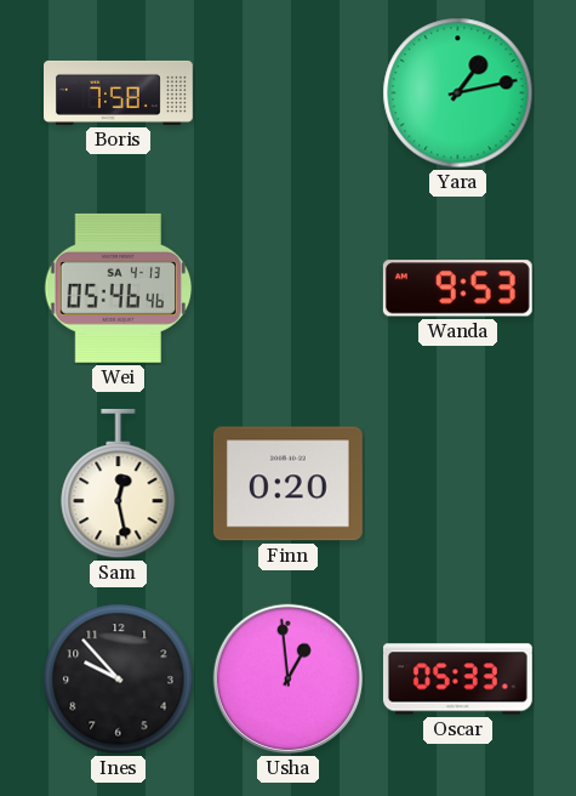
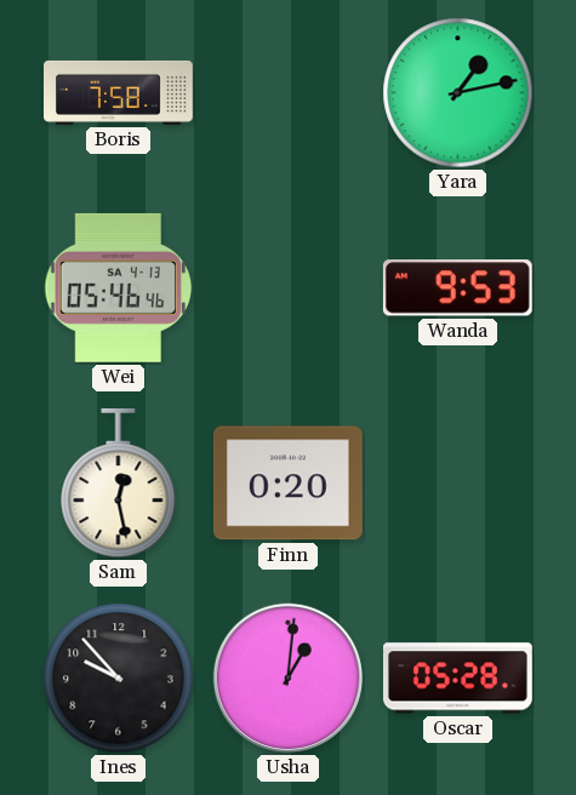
Usha: 12:59 -> 1:01
Oscar: 05:33 -> 05:28
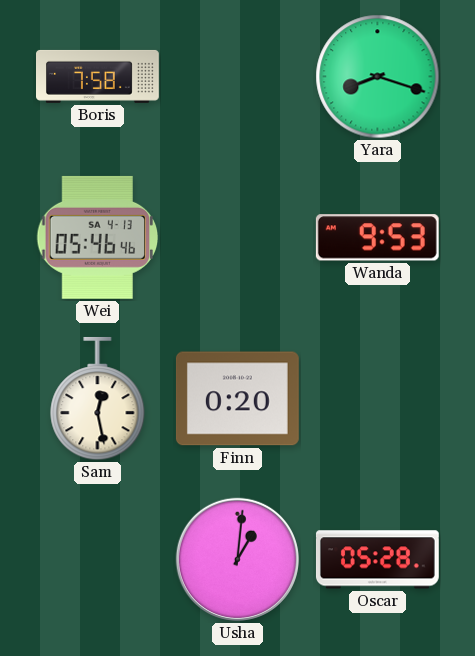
Yara: 1:13 -> 8:18
Ines: 9:53 -> none
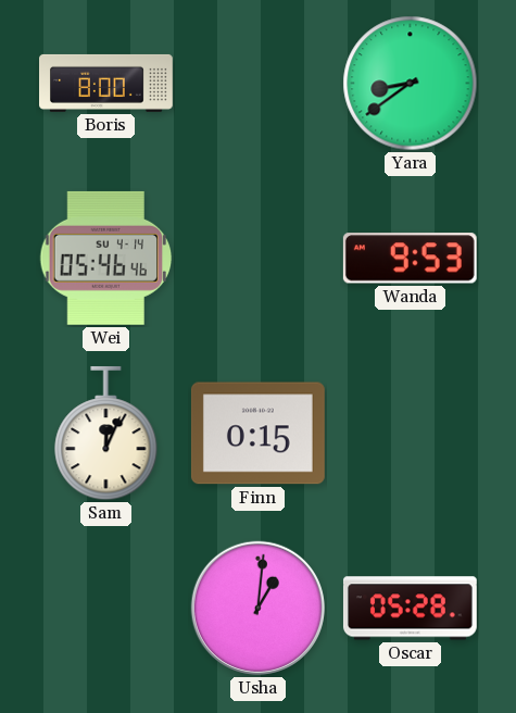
Boris: 7:58 -> 8:00
Yara: 8:18 -> 8:39
Wei date: SA 4-13 -> SU 4-14
Sam: 12:28 -> 12:04
Finn: 0:20 -> 0:15
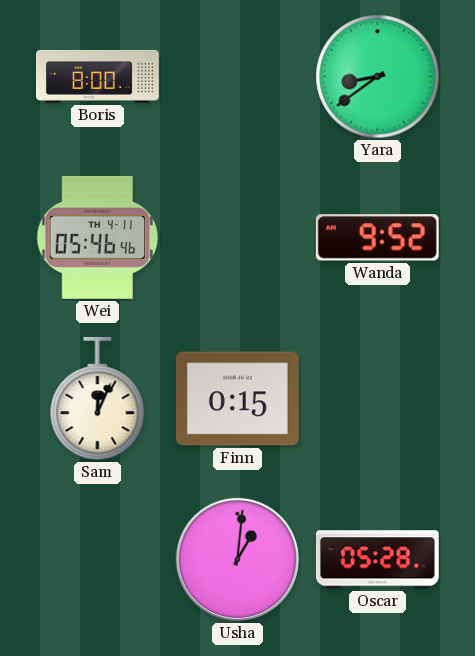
Wei date: SU 4-14 -> TH 4-11
Wanda: 9:53 -> 9:52
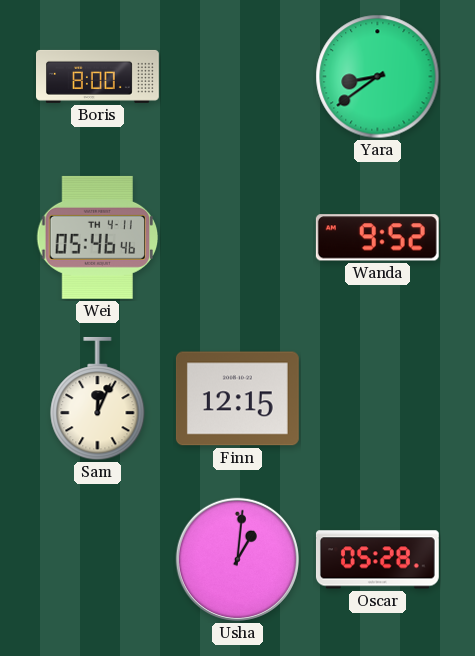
Finn: 0:15 -> 12:15
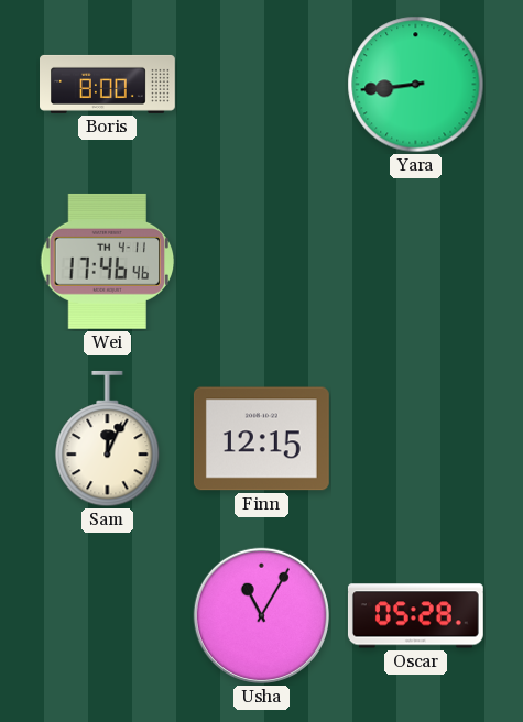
Yara: 8:39 -> 8:44
Wei: 05:46 -> 17:46
Wanda: 9:52 -> none
Usha: 1:01 -> 11:05
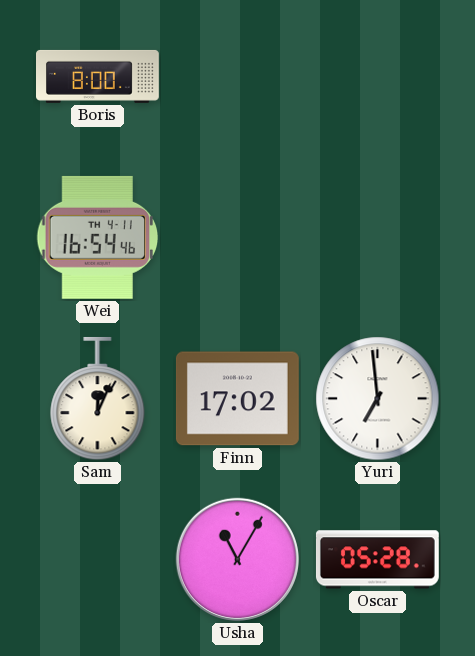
Yara: 8:44 -> none
Wei: 17:46 -> 16:54
Finn: 12:15 -> 17:02
Yuri: none -> 6:59
